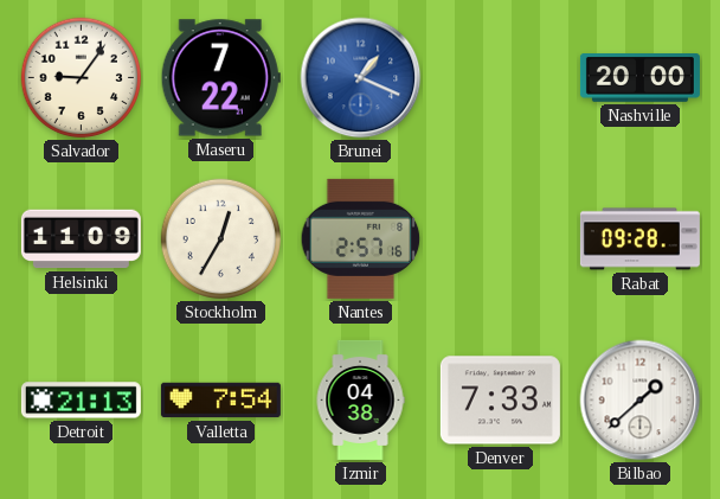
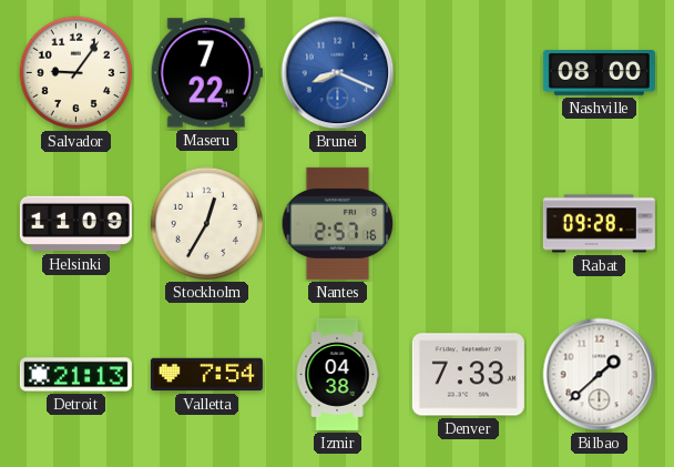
Brunei: 1:19 -> 8:19
Nashville: 20:00 -> 08:00
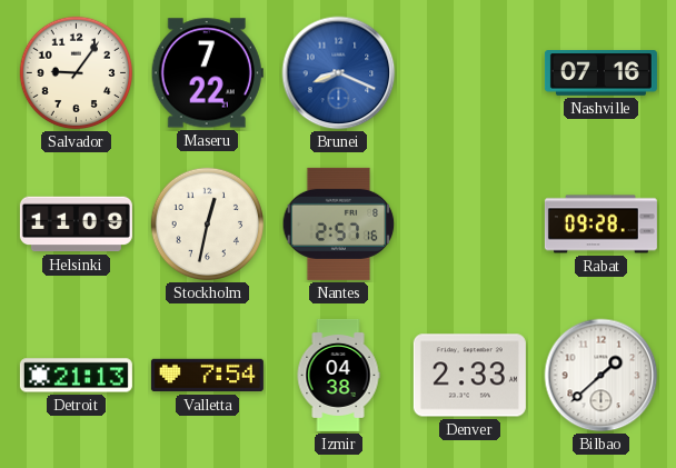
Nashville: 08:00 -> 07:16
Stockholm: 12:35 -> 12:32
Denver: 7:33 -> 2:33
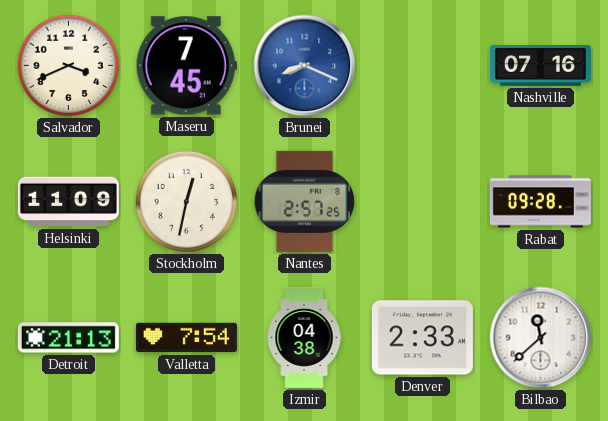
Salvador: 9:06 -> 3:41
Maseru: 7:22 -> 7:45
Nantes: 2:57:16 -> 2:57:25
Bilbao: 1:38 -> 11:38
